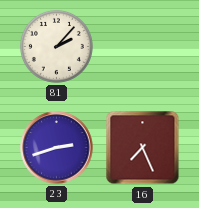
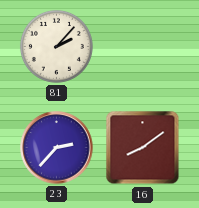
23: 2:42 -> 2:37
16: 7:26 -> 8:09
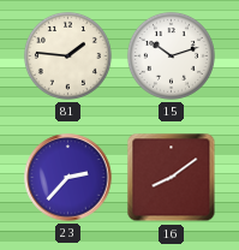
81: 2:07 -> 1:46
15: none -> 10:12
